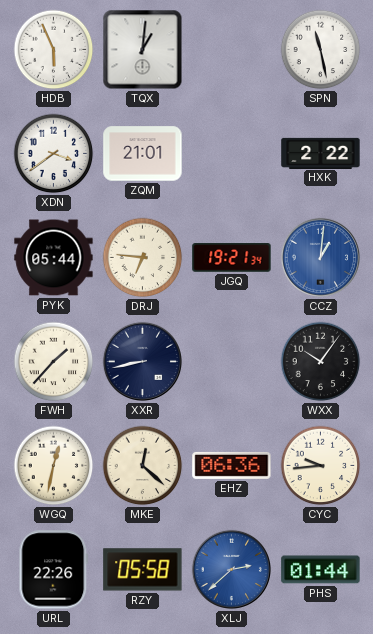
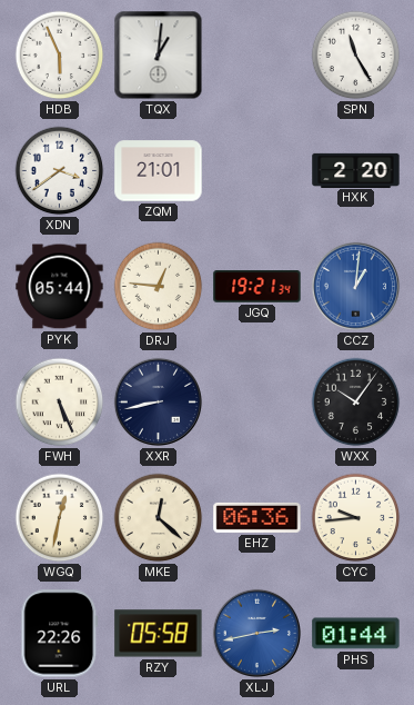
SPN: 11:28 -> 11:25
HXK: 2:22 -> 2:20
DRJ: 6:46 -> 12:46
FWH: 1:37 -> 5:26
XLJ: 2:38 -> 2:43
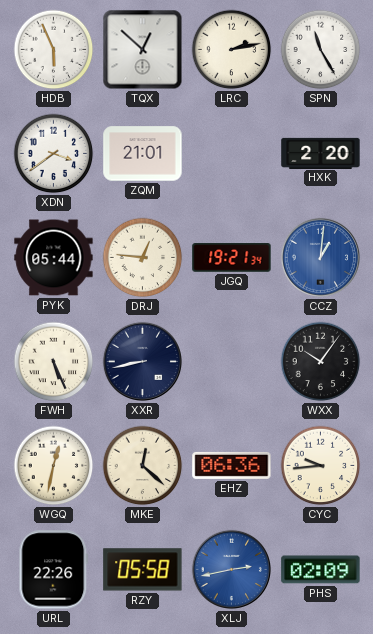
TQX: 1:01 -> 12:52
LRC: none -> 2:13
PHS: 01:44 -> 02:09
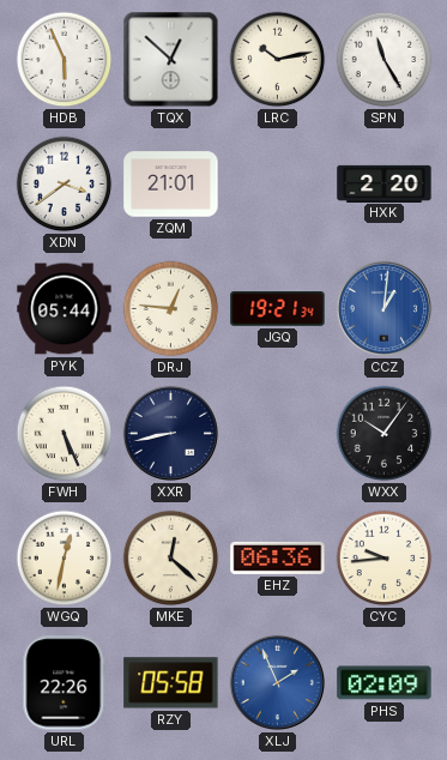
LRC: 2:13 -> 10:13
XLJ: 2:43 -> 1:56
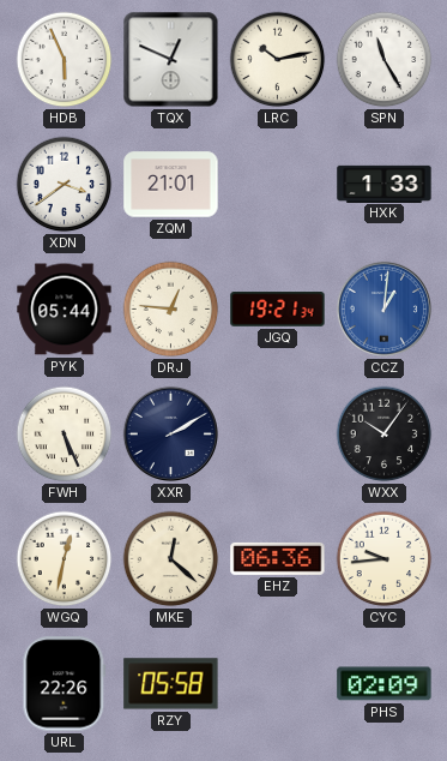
TQX: 12:52 -> 12:49
HXK: 2:20 -> 1:33
XXR: 8:43 -> 2:10
XLJ: 1:56 -> none
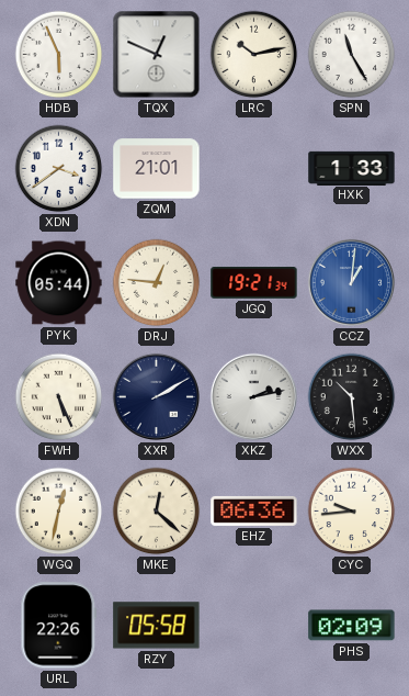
XKZ: none -> 2:13
WXX: 10:06 -> 10:29
